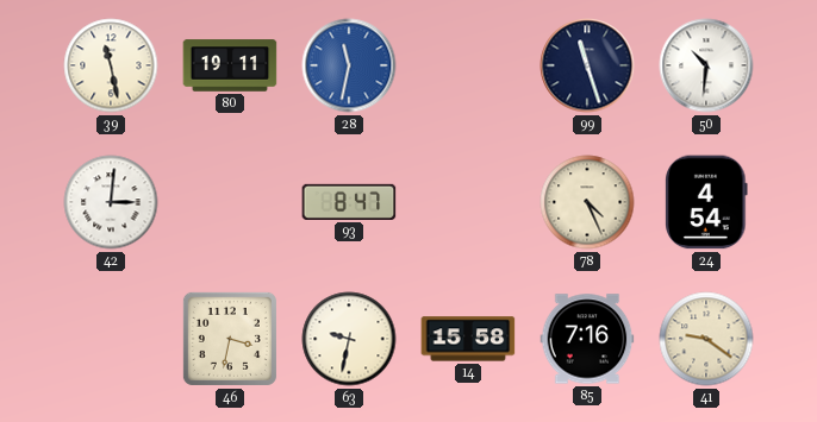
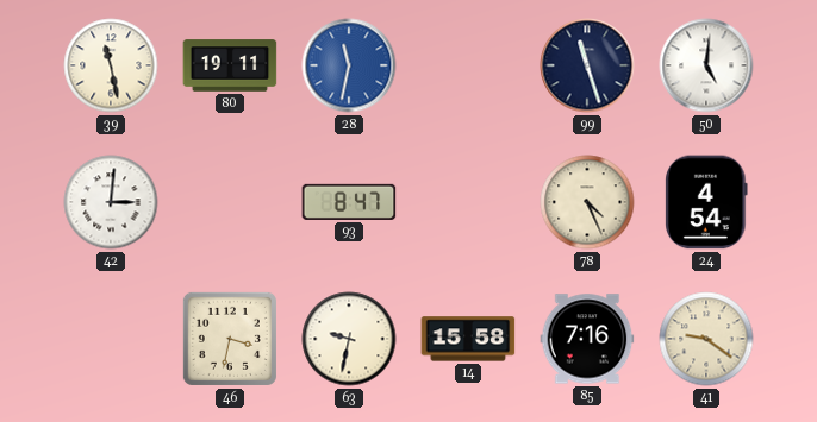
50: 10:31 -> 5:01
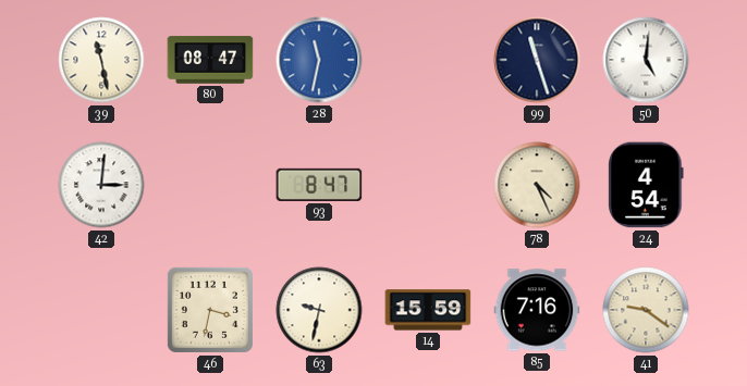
80: 19:11 -> 08:47
14: 15:58 -> 15:59
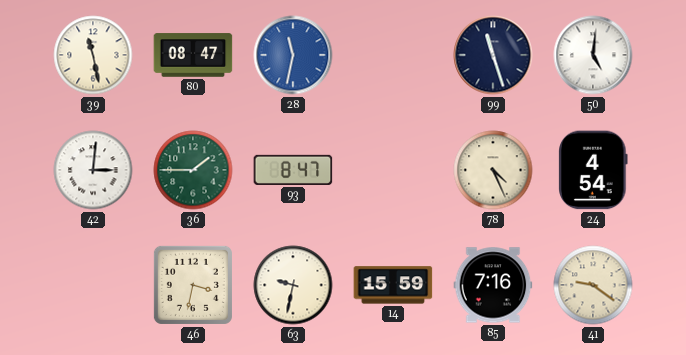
36: none -> 1:45
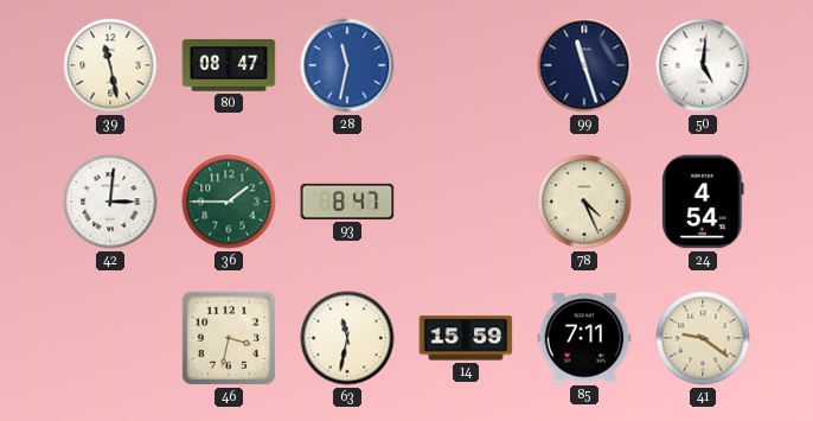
63: 9:32 -> 11:32
85: 7:16 -> 7:11
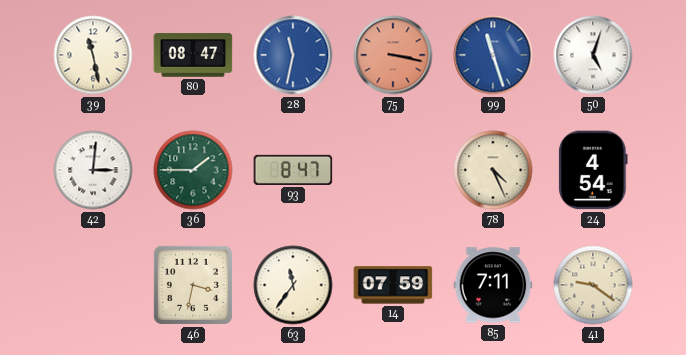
75: none -> 3:17
99 dial: navy -> blue
50: 5:01 -> 5:03
63: 11:32 -> 11:36
14: 15:59 -> 07:59
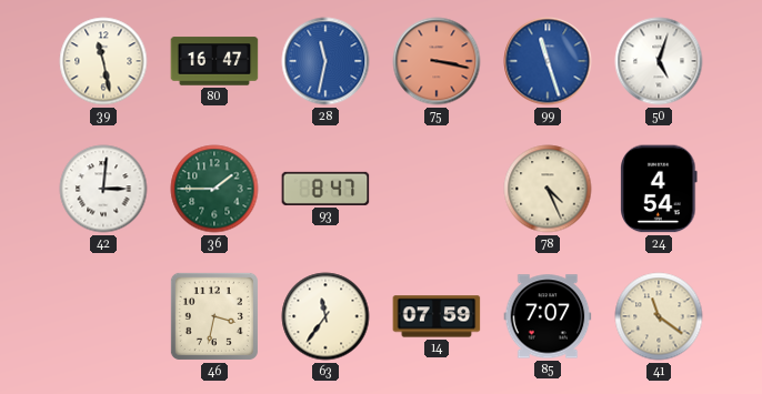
80: 08:47 -> 16:47
85: 7:11 -> 7:07
41: 9:21 -> 11:21
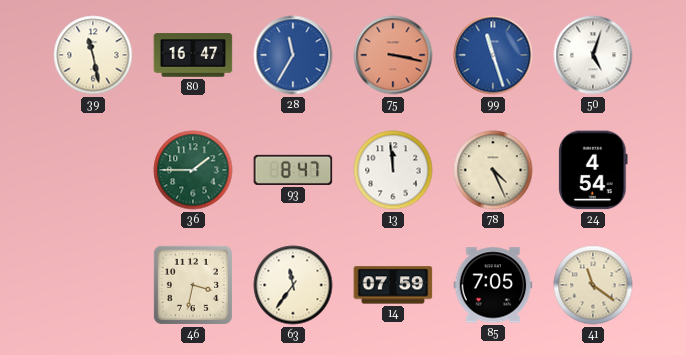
28: 11:32 -> 11:35
42: 3:01 -> none
13: none -> 11:59
85: 7:07 -> 7:05
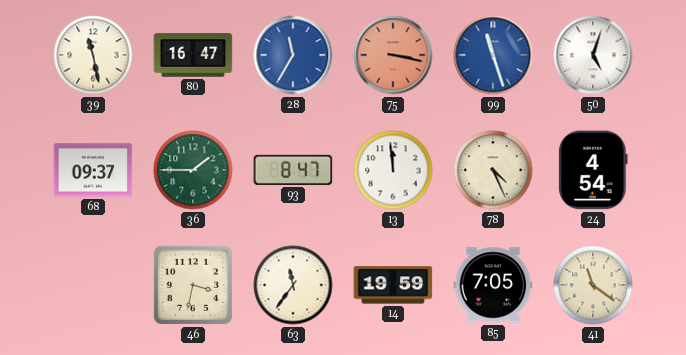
68: none -> 09:37
14: 07:59 -> 19:59
